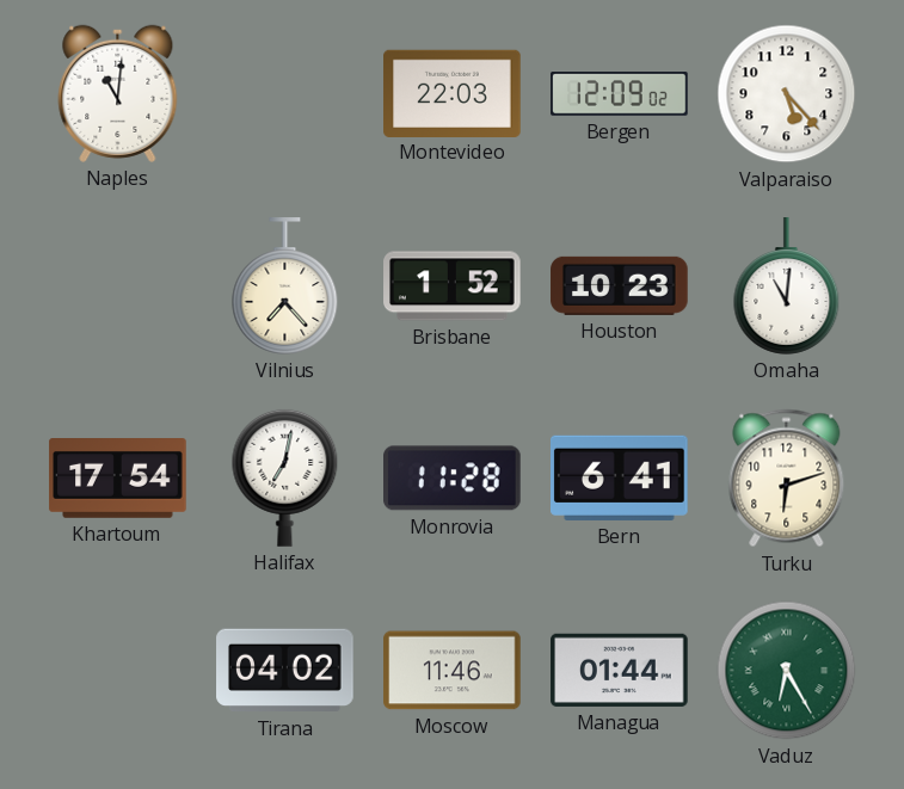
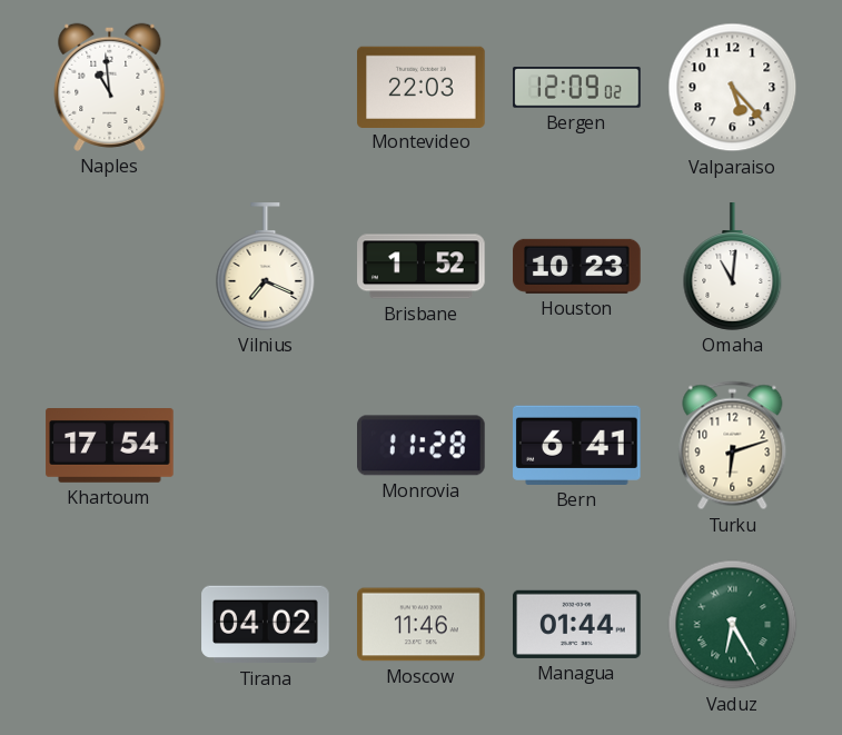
Naples: 11:01 -> 10:59
Vilnius: 7:23 -> 7:19
Halifax: 7:02 -> none
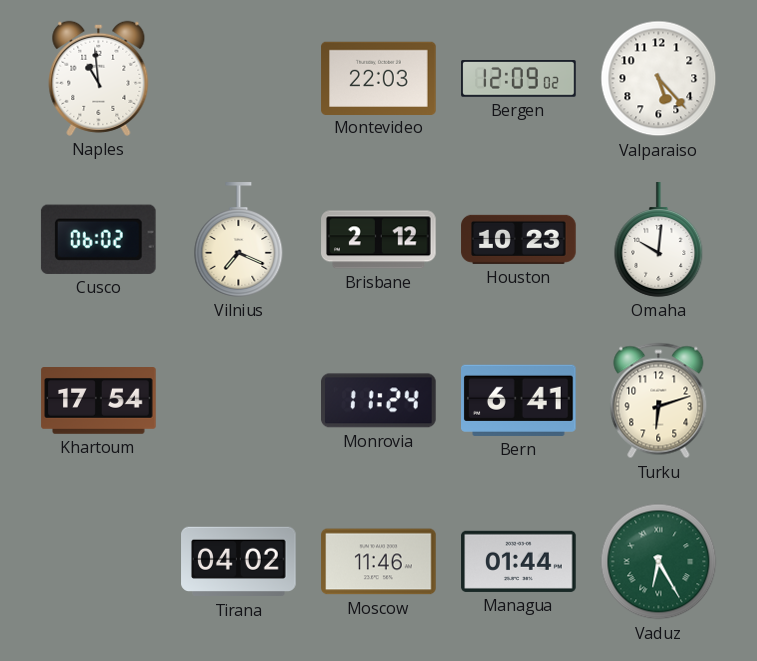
Cusco: none -> 06:02
Brisbane: 1:52 -> 2:12
Omaha: 11:01 -> 10:01
Monrovia: 11:28 -> 11:24
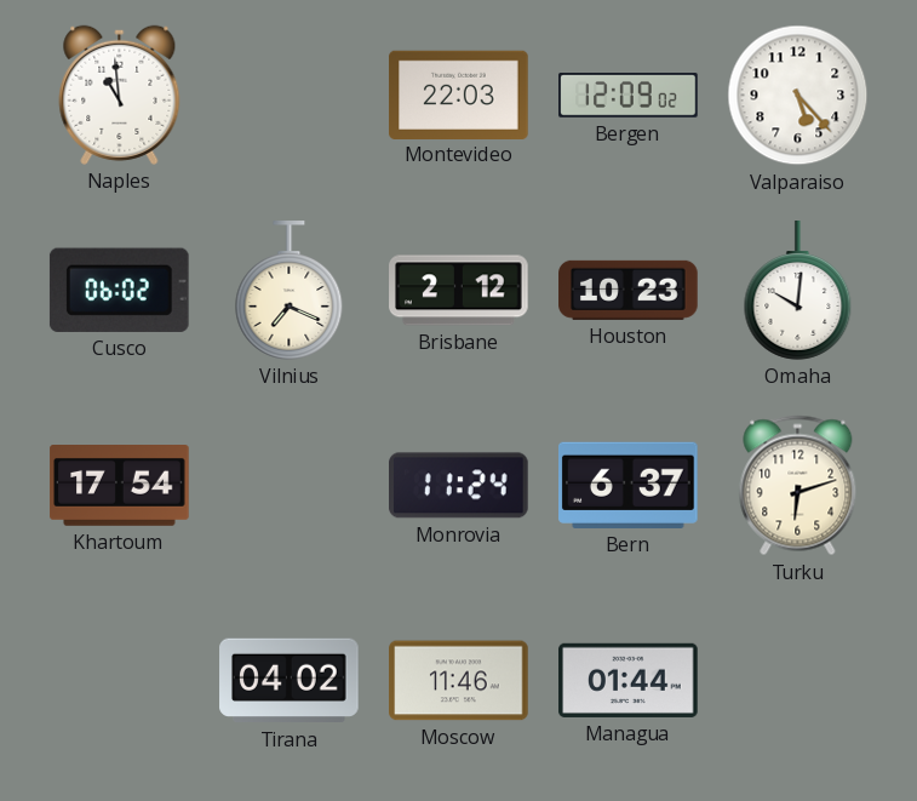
Bern: 6:41 -> 6:37
Vaduz: 6:25 -> none
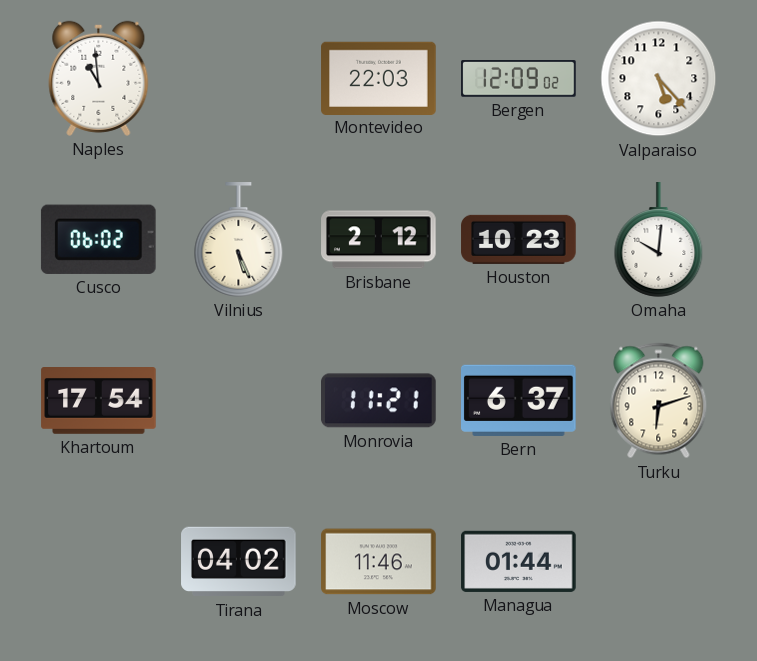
Vilnius: 7:19 -> 5:26
Monrovia: 11:24 -> 11:21
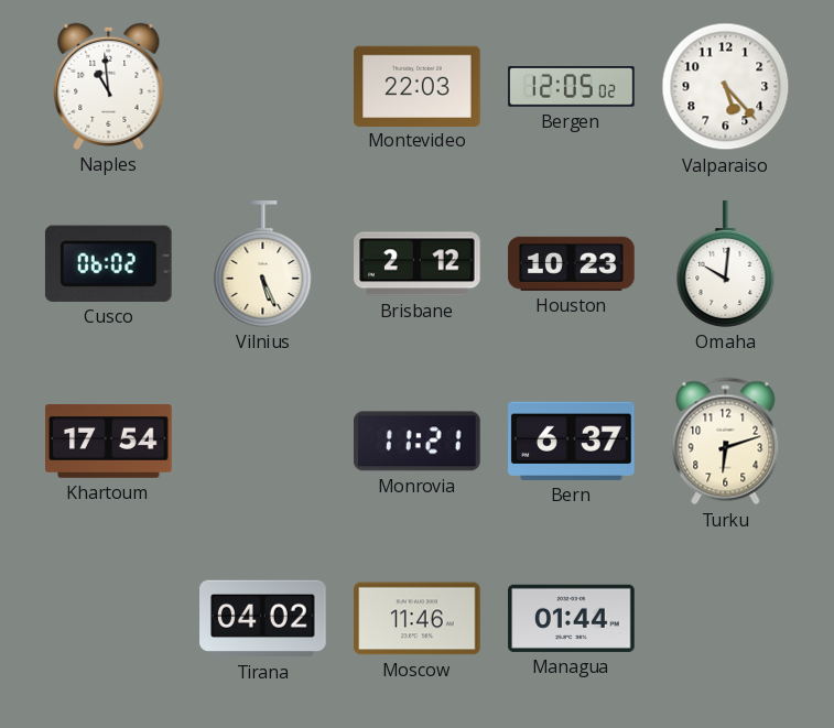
Bergen: 12:09 -> 12:05
